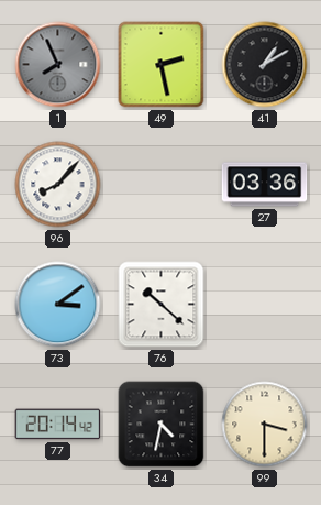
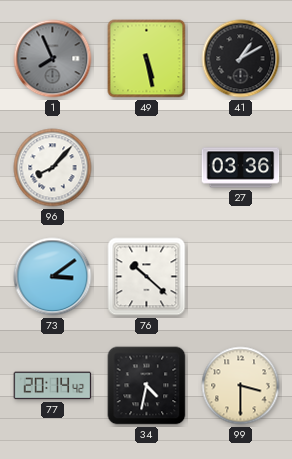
49: 2:28 -> 5:28
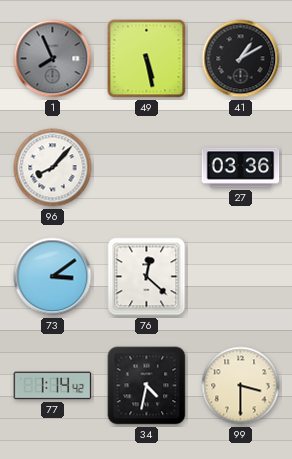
76: 10:22 -> 12:22
77: 20:14 -> 1:14
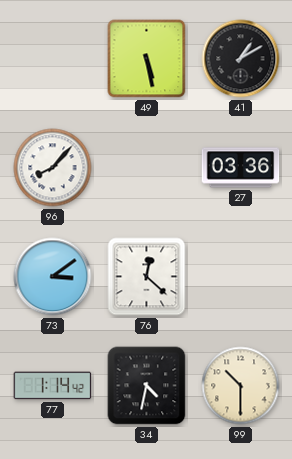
1: 7:56 -> none
99: 3:30 -> 10:30
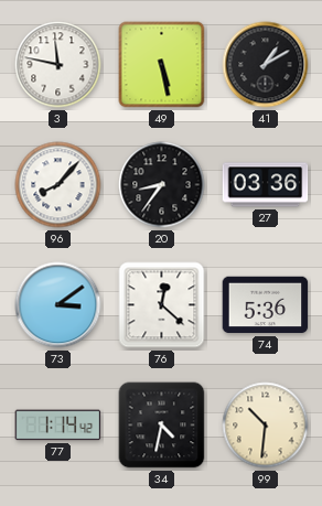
3: none -> 11:47
20: none -> 8:36
74: none -> 5:36
99: 10:30 -> 10:31
